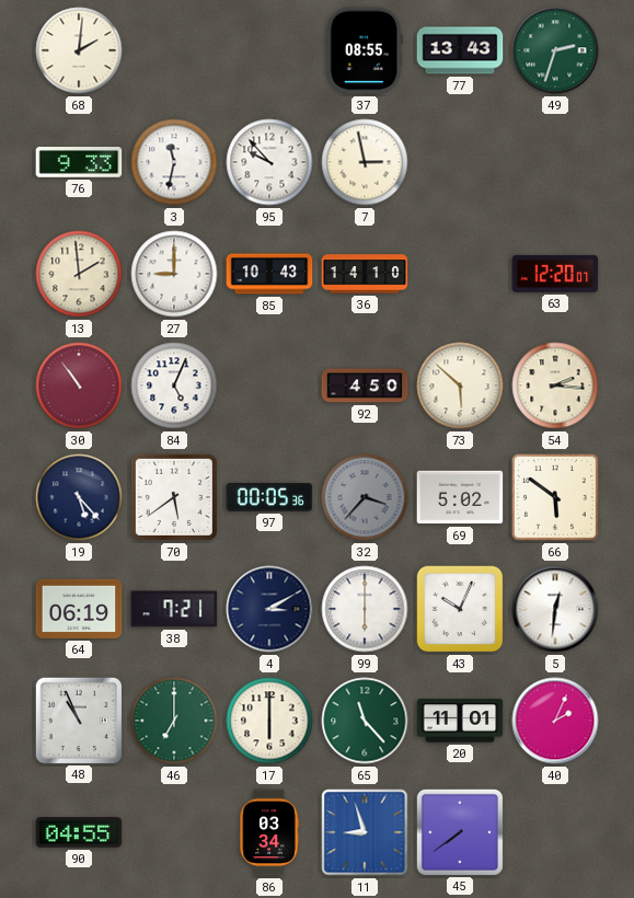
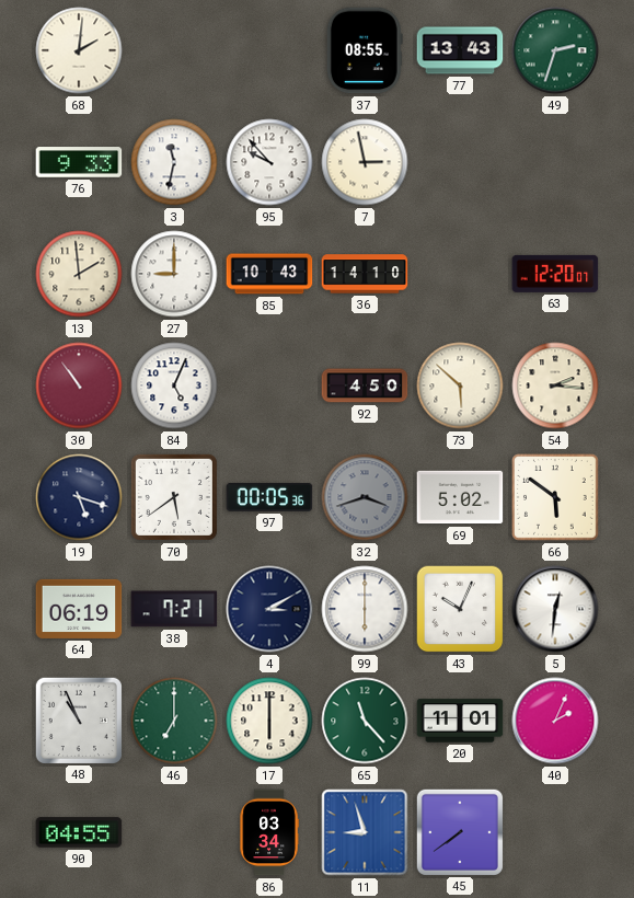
19: 5:23 -> 5:18
32: 3:37 -> 3:42
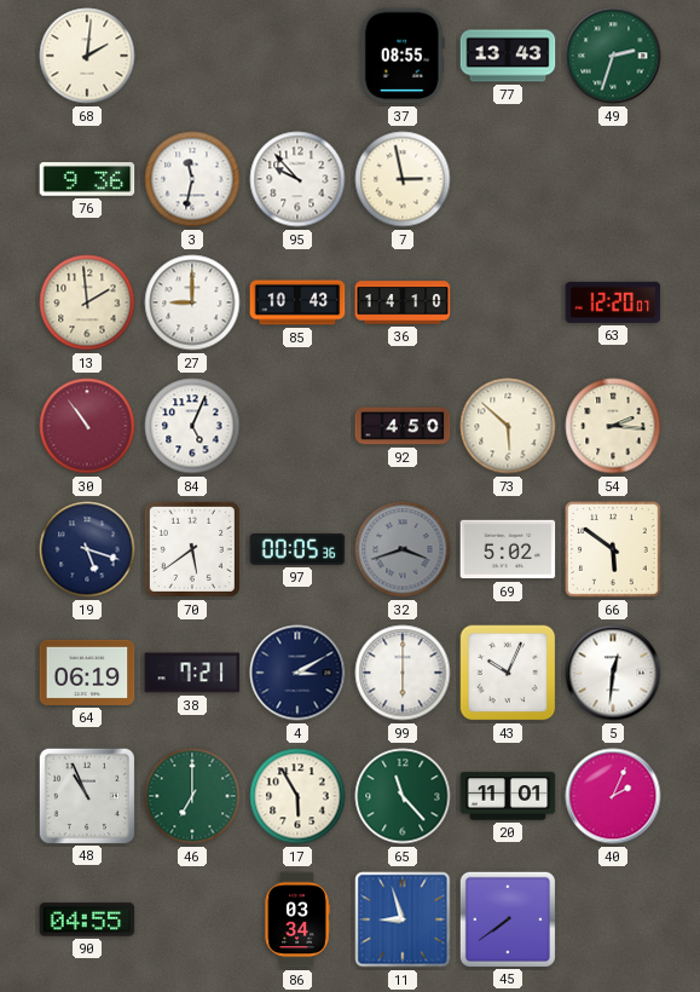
76: 9:33 -> 9:36
17: 6:00 -> 5:55
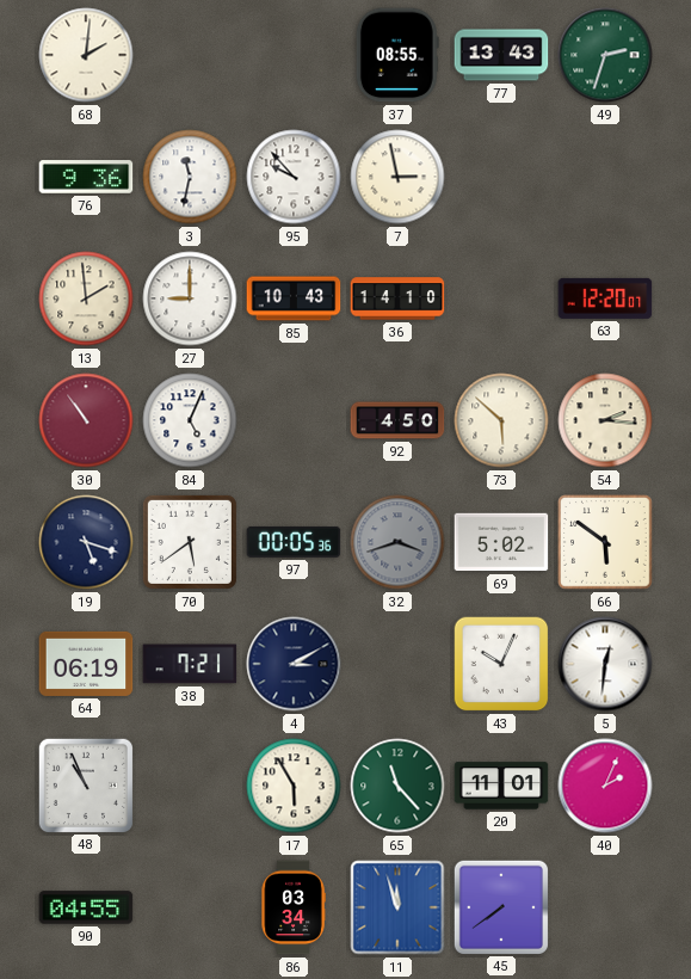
99: 6:00 -> none
46: 7:00 -> none
11: 8:57 -> 11:57
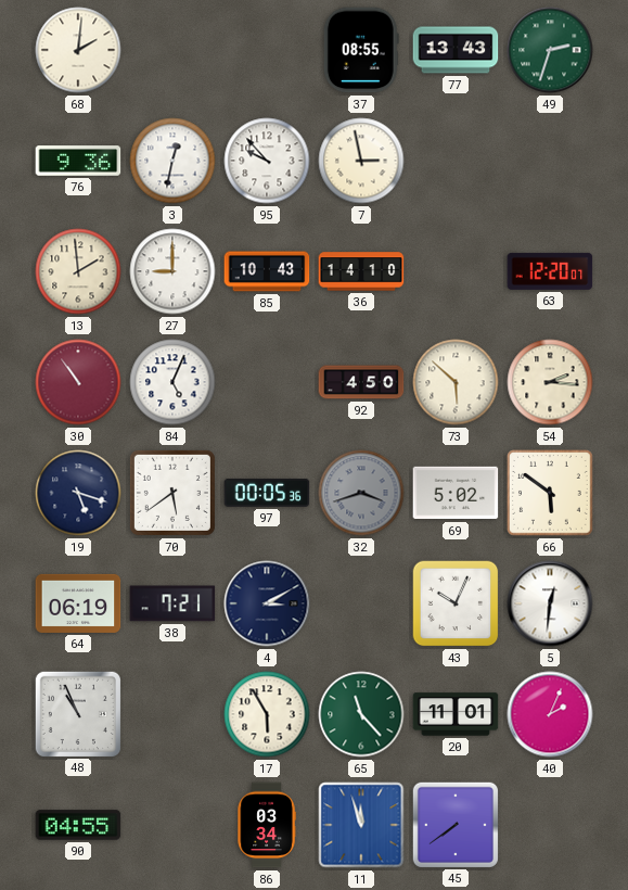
3: 11:32 -> 12:32
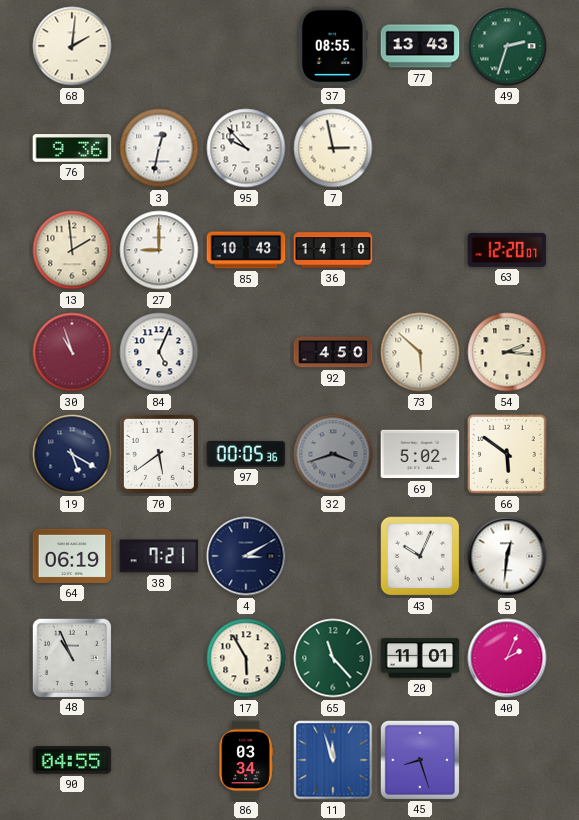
30: 10:54 -> 10:57
19: 5:18 -> 5:20
45: 7:39 -> 8:27
